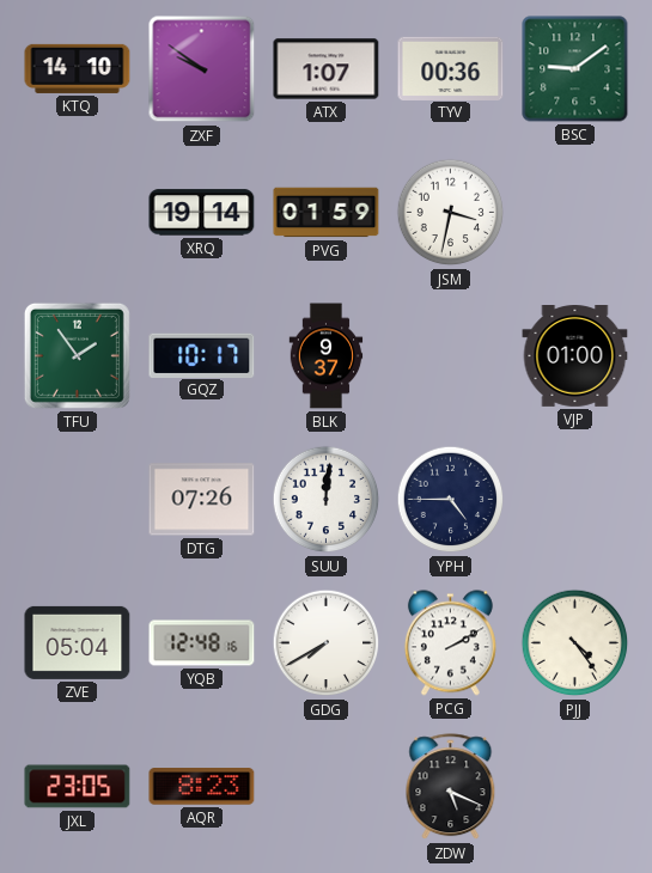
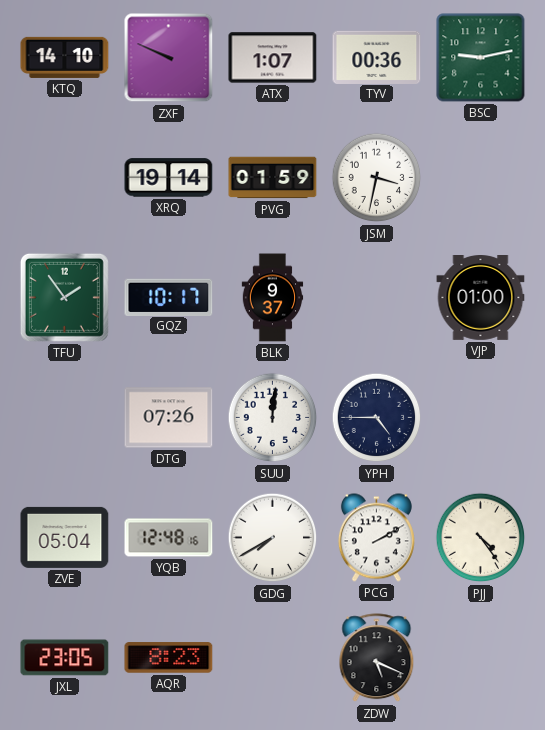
ZXF: 9:51 -> 9:49
BSC: 9:09 -> 9:13
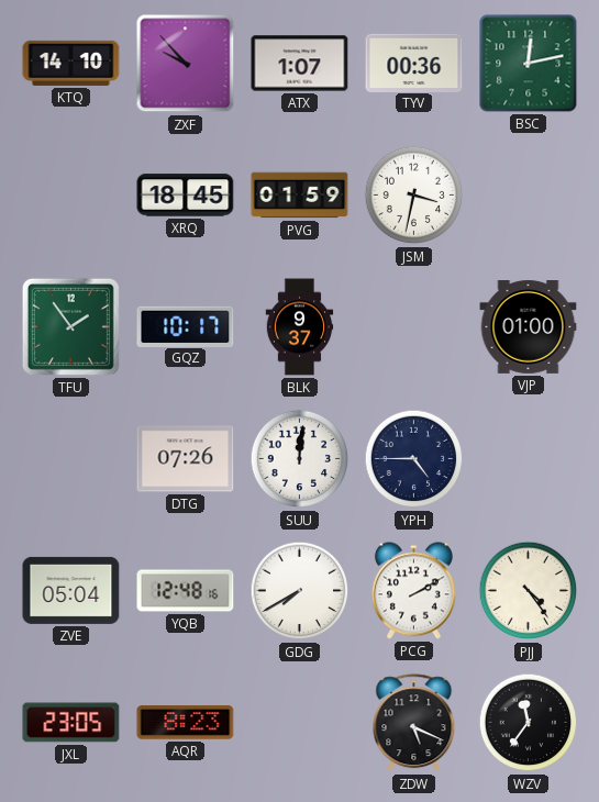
ZXF: 9:49 -> 9:53
BSC: 9:13 -> 12:13
XRQ: 19:14 -> 18:45
WZV: none -> 11:36
